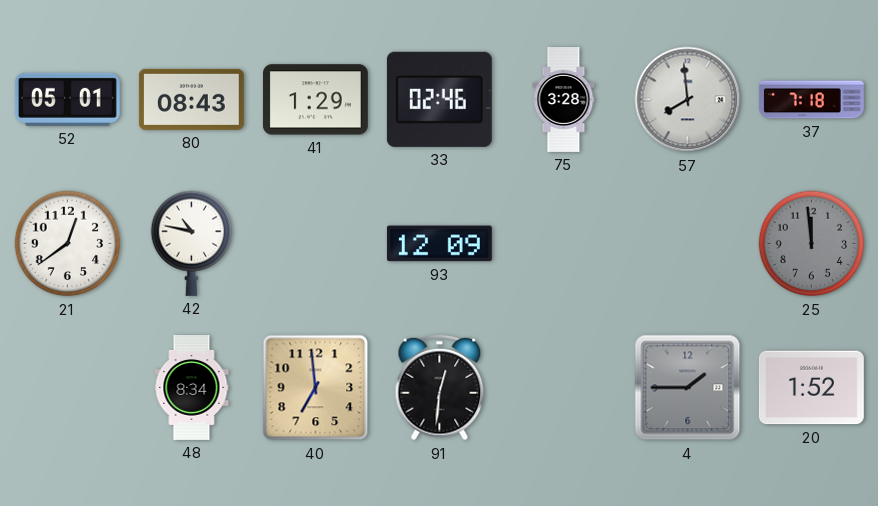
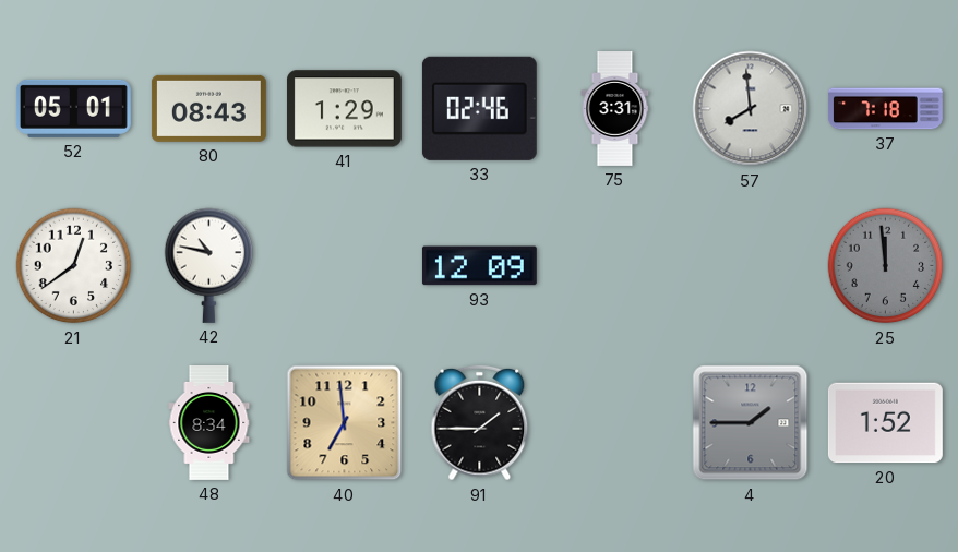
75: 3:28 -> 3:31
91: 12:31 -> 1:45
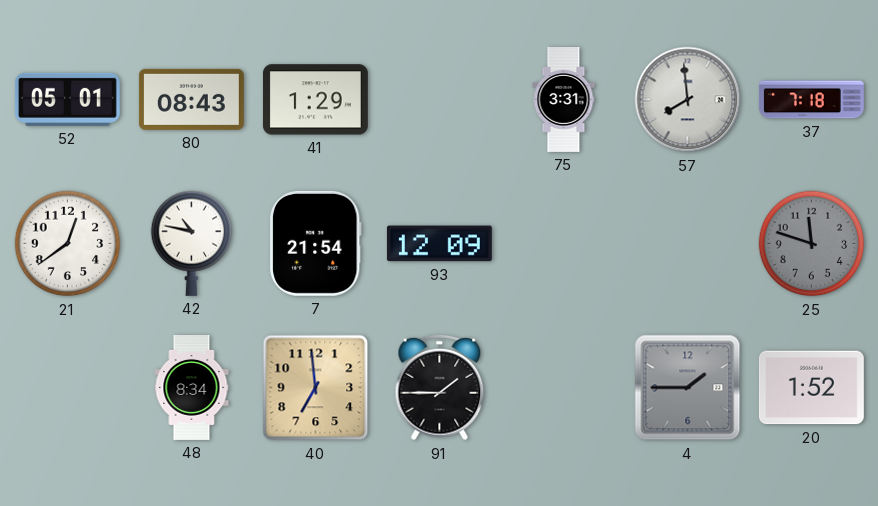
33: 02:46 -> none
7: none -> 21:54
25: 11:59 -> 11:48
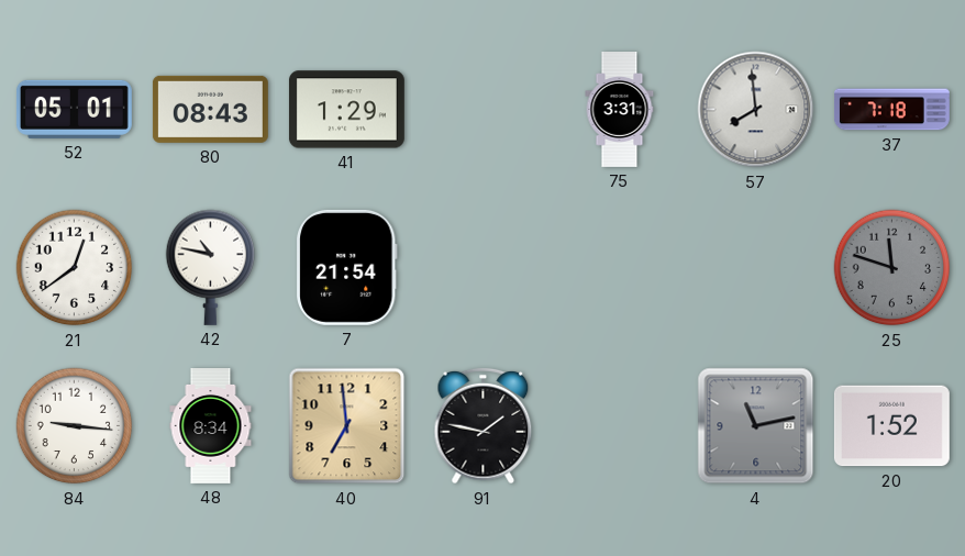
93: 12:09 -> none
84: none -> 9:16
91: 1:45 -> 1:47
4: 1:45 -> 11:13
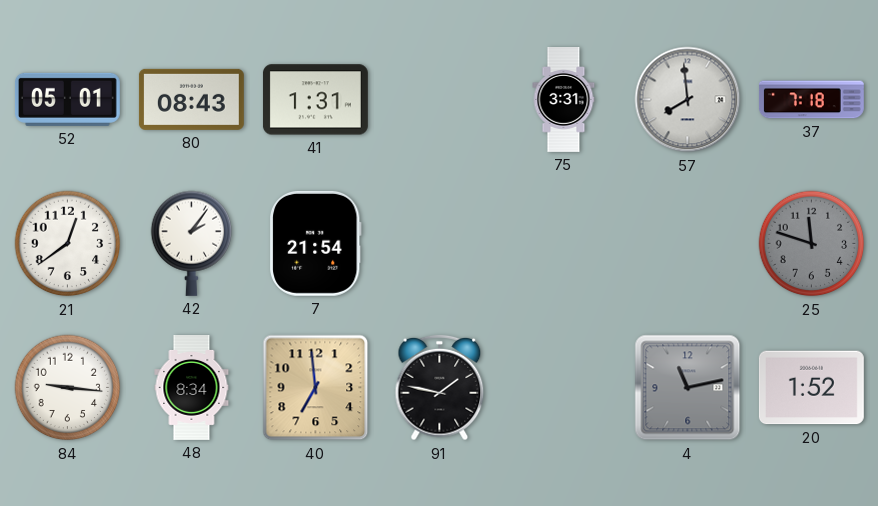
41: 1:29 -> 1:31
42: 10:47 -> 2:06
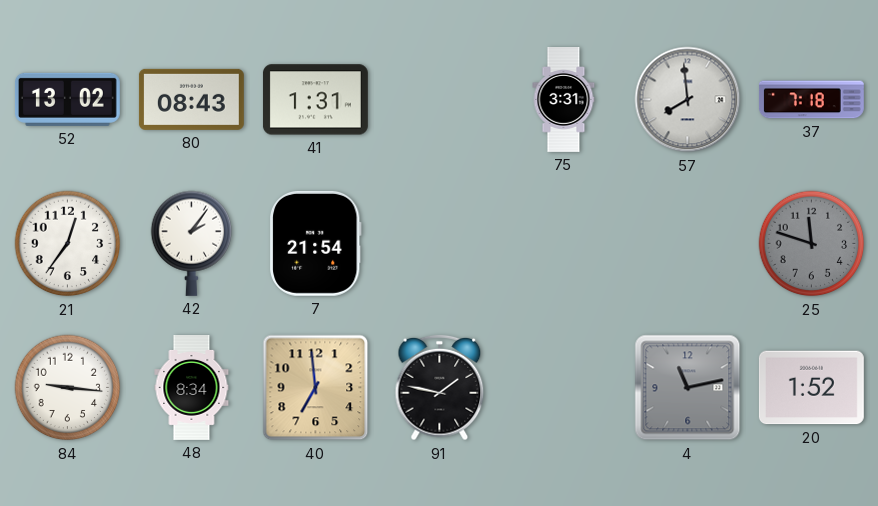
52: 05:01 -> 13:02
21: 12:39 -> 12:36
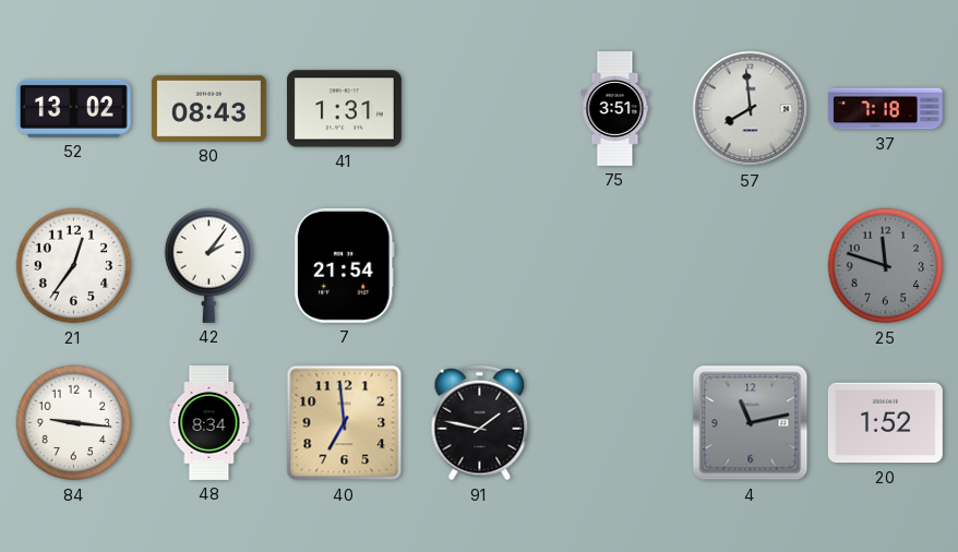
75: 3:31 -> 3:51
